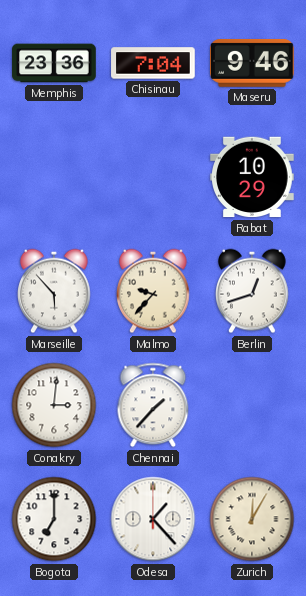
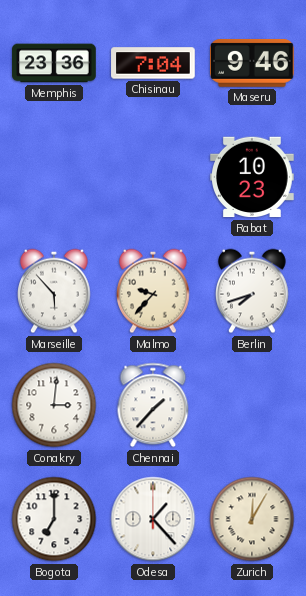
Rabat: 10:29 -> 10:23
Berlin: 12:42 -> 7:42
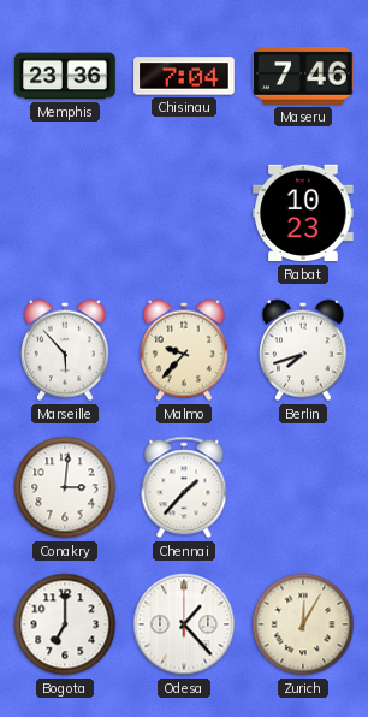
Maseru: 9:46 -> 7:46
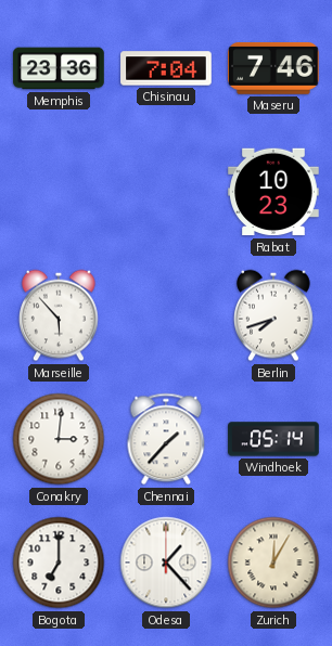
Malmo: 9:37 -> none
Windhoek: none -> 05:14
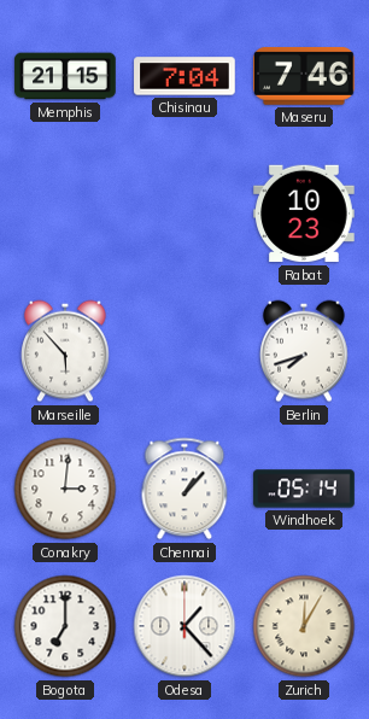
Memphis: 23:36 -> 21:15
Chennai: 1:37 -> 1:07
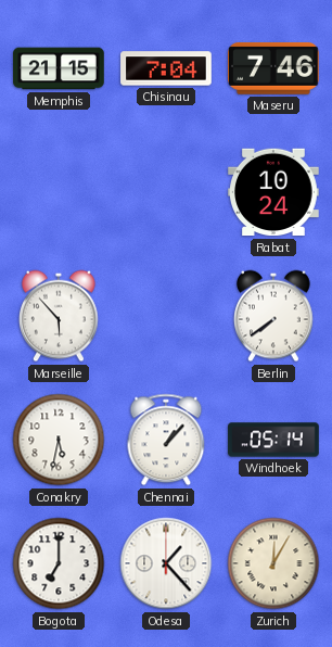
Rabat: 10:23 -> 10:24
Berlin: 7:42 -> 7:39
Conakry: 3:01 -> 5:32
